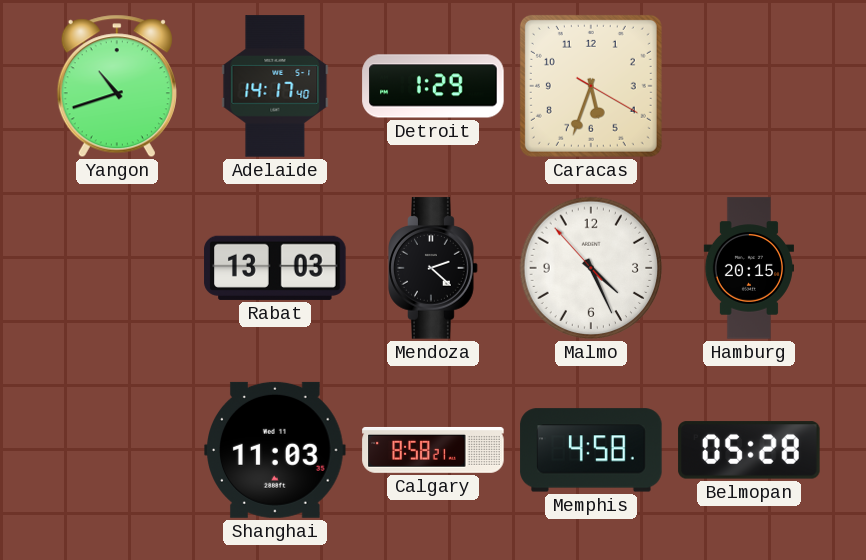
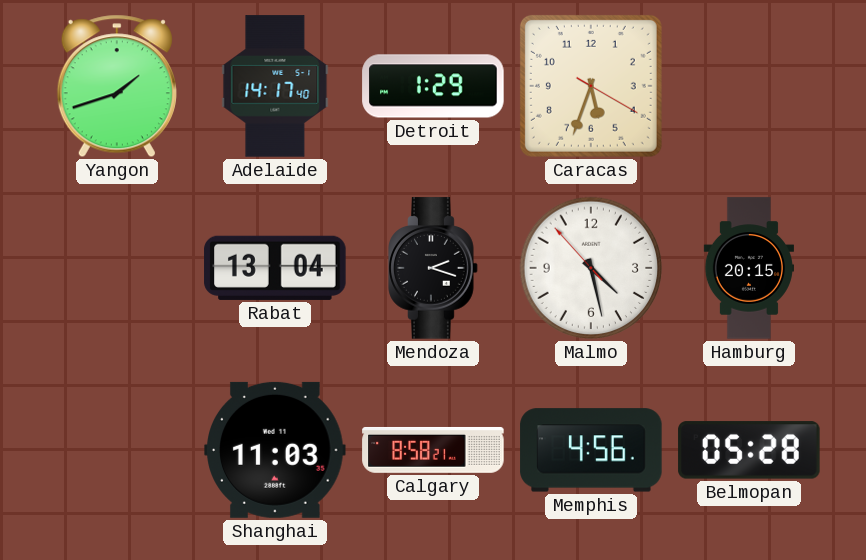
Yangon: 10:42 -> 1:42
Rabat: 13:03 -> 13:04
Mendoza: 2:22 -> 2:18
Malmo: 4:25 -> 4:27
Memphis: 4:58 -> 4:56
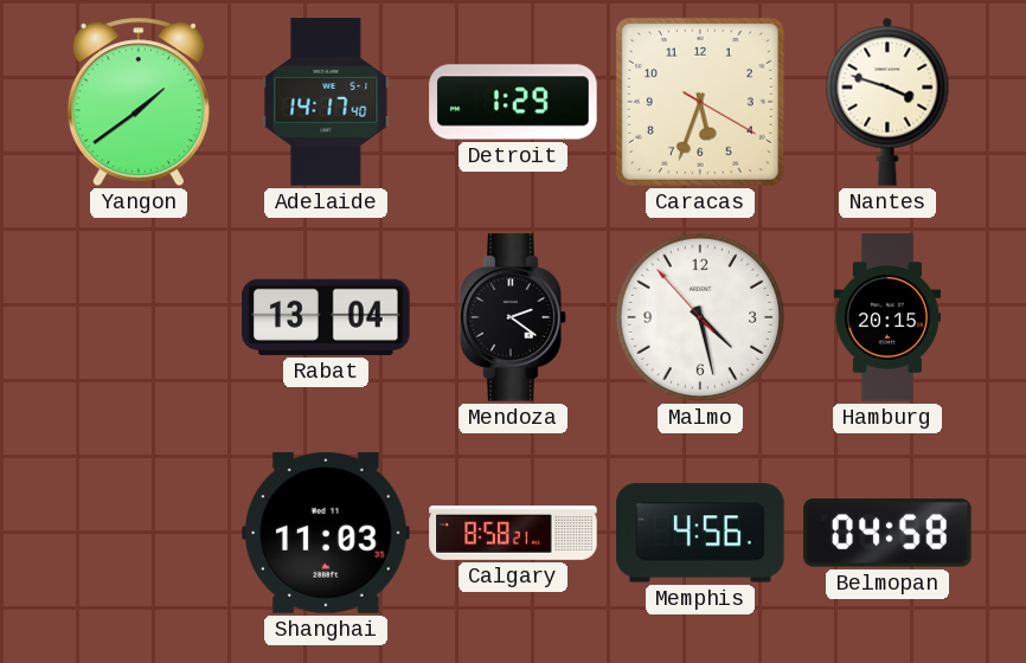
Yangon: 1:42 -> 1:39
Nantes: none -> 3:48
Mendoza: 2:18 -> 2:21
Belmopan: 05:28 -> 04:58
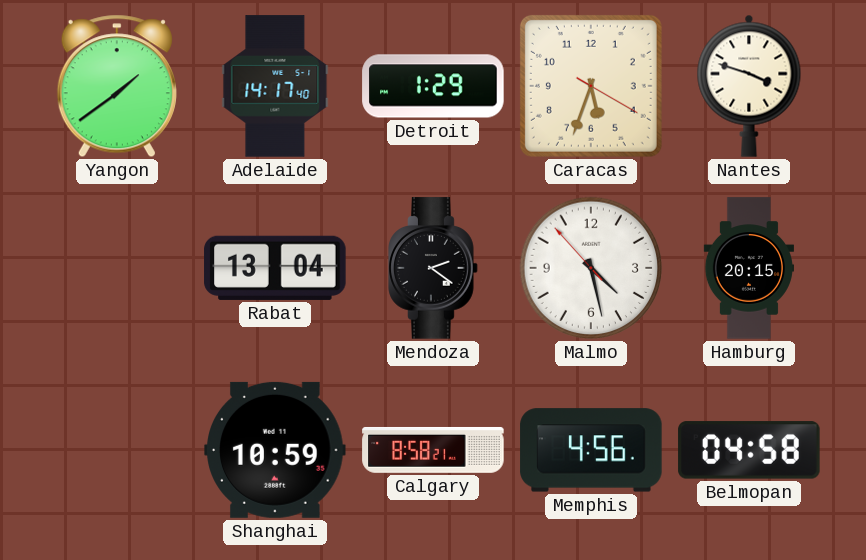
Shanghai: 11:03 -> 10:59
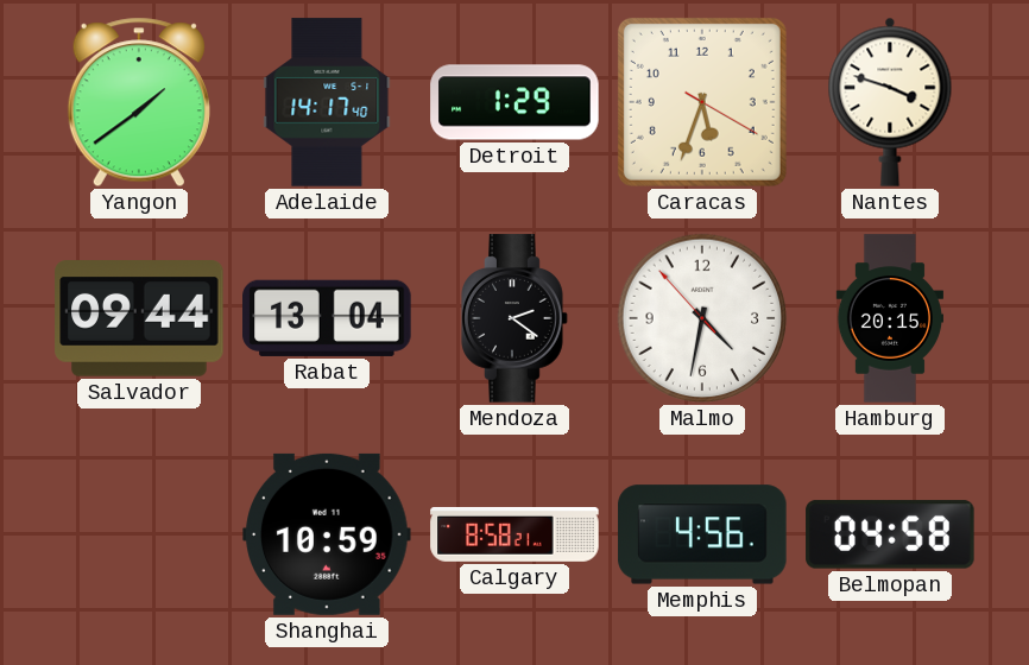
Salvador: none -> 09:44
Malmo: 4:27 -> 4:31
